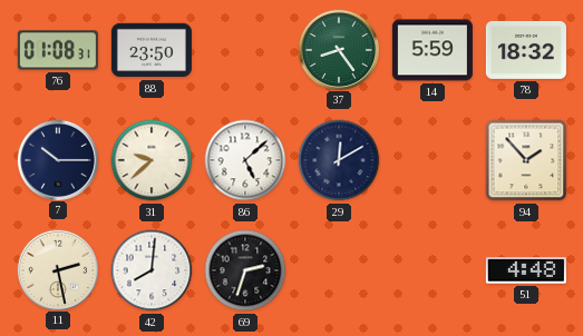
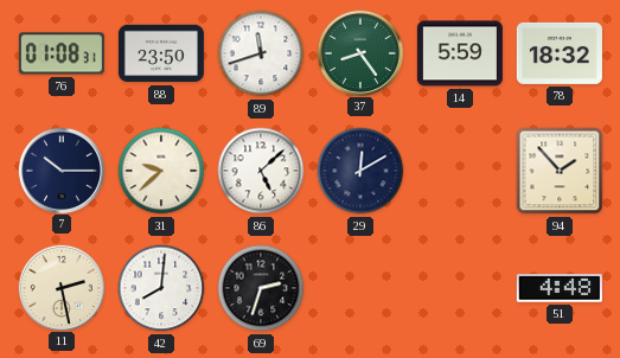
89: none -> 11:42
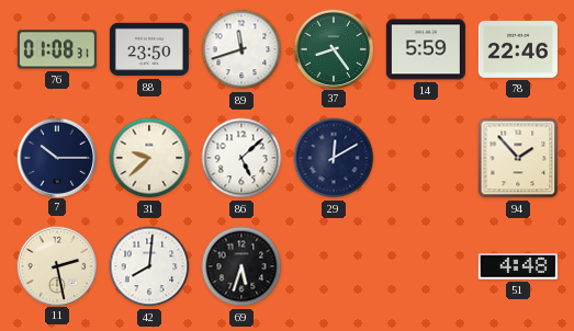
78: 18:32 -> 22:46
69: 2:33 -> 5:33
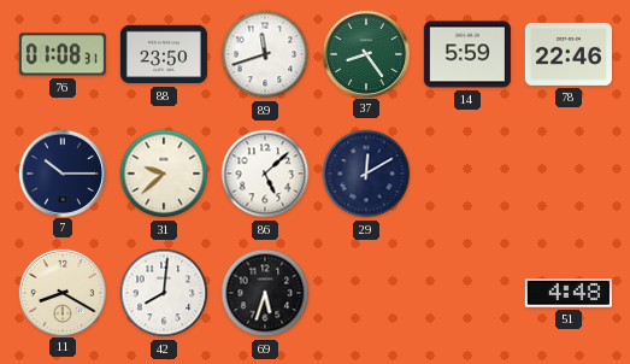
94: 1:53 -> none
11: 2:28 -> 8:20
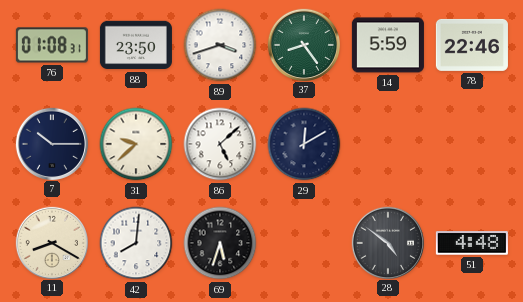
89: 11:42 -> 3:42
28: none -> 4:51
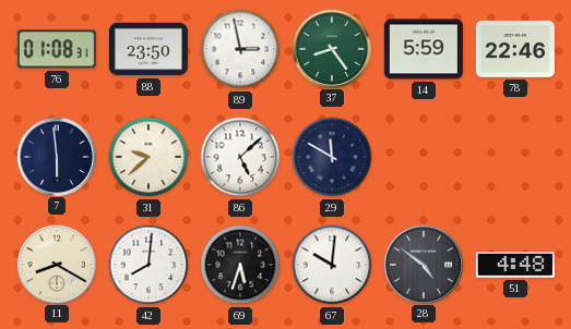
89: 3:42 -> 2:58
7: 10:15 -> 5:59
29: 12:10 -> 11:50
67: none -> 10:01
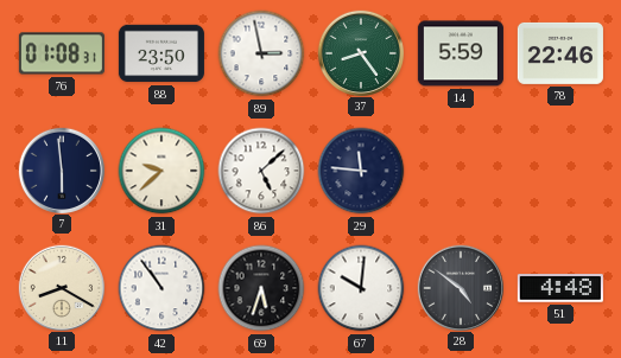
29: 11:50 -> 11:46
42: 8:01 -> 10:54
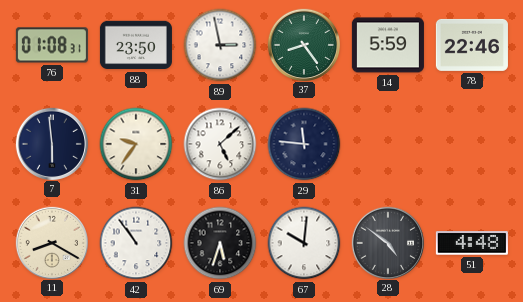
31: 9:38 -> 9:36
